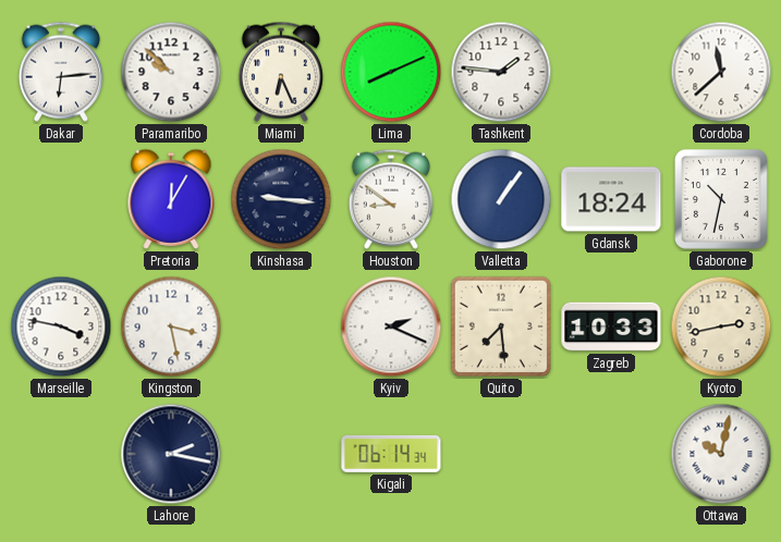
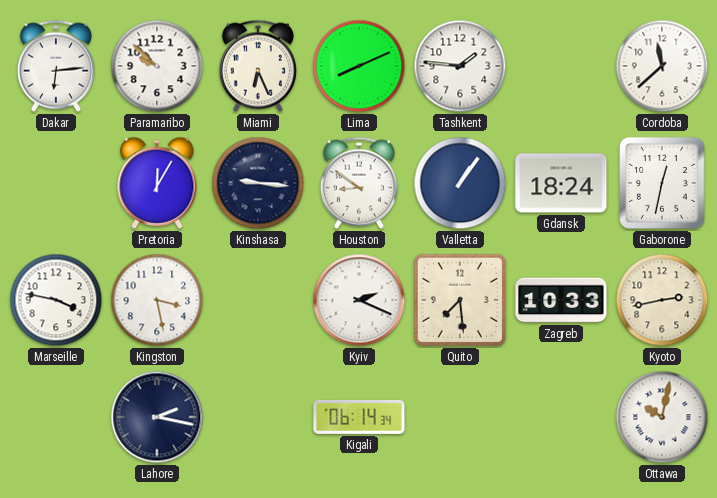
Gaborone: 10:32 -> 12:32
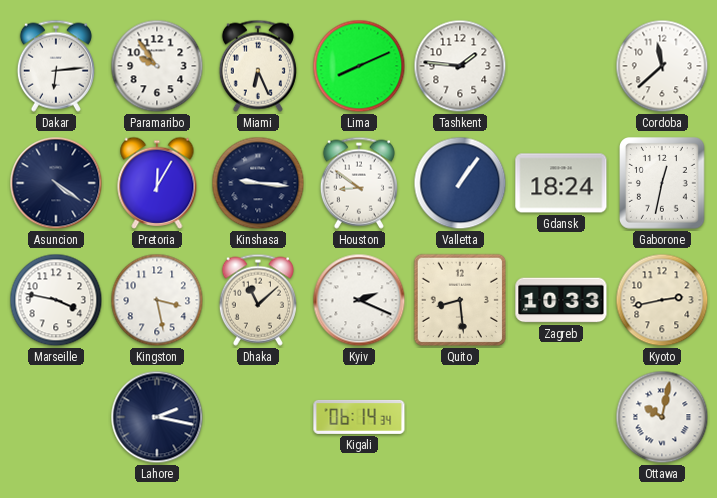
Paramaribo: 9:52 -> 9:54
Asuncion: none -> 4:21
Dhaka: none -> 11:08
Quito: 7:29 -> 8:29
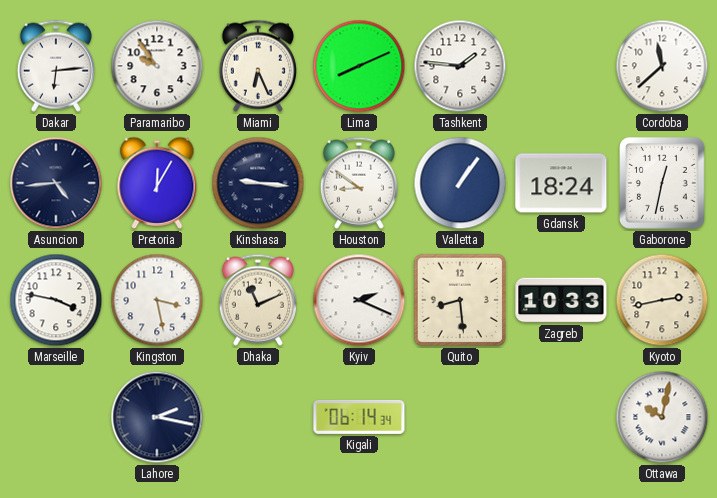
Asuncion: 4:21 -> 4:44
Dhaka: 11:08 -> 11:11
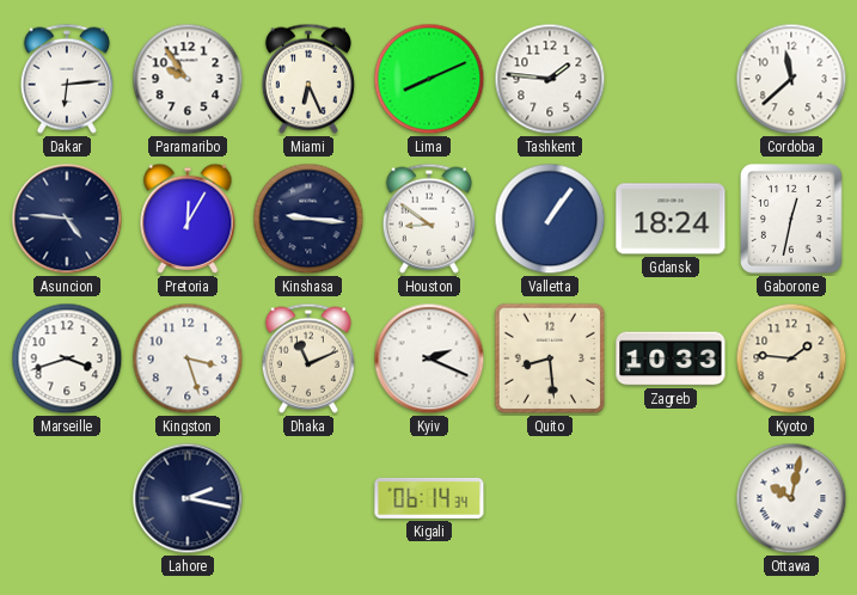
Asuncion: 4:44 -> 4:46
Marseille: 3:47 -> 3:42
Kingston: 3:28 -> 3:27
Kyoto: 2:43 -> 1:46
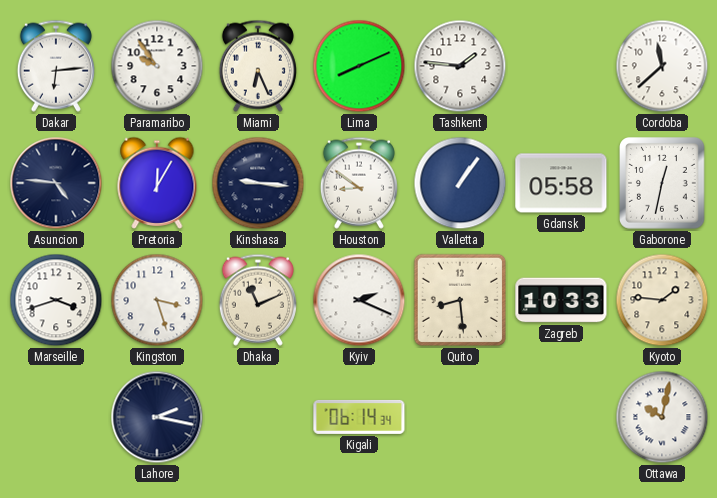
Gdansk: 18:24 -> 05:58
